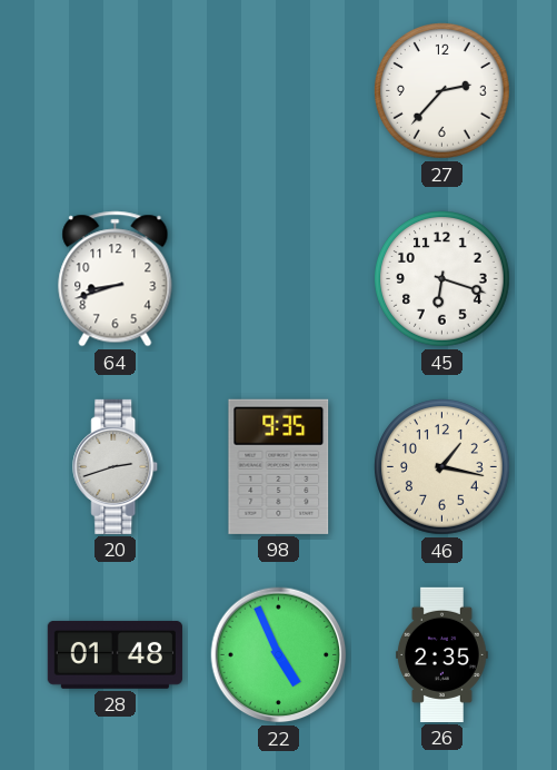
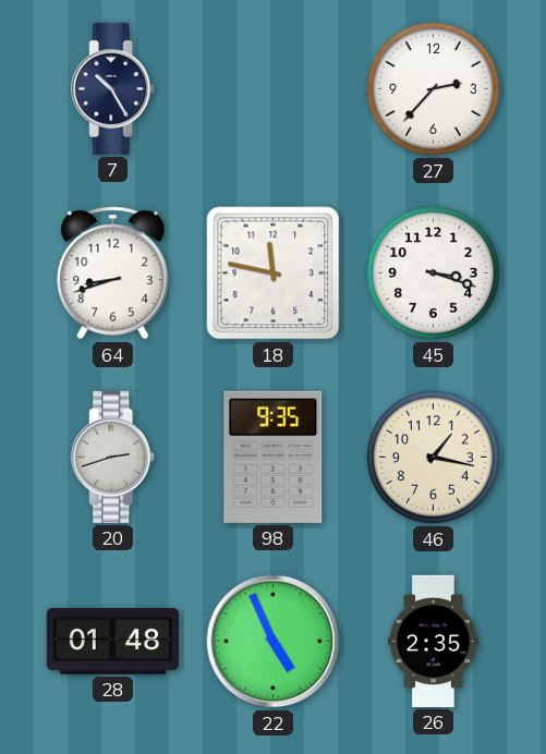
7: none -> 10:25
18: none -> 11:47
45: 6:18 -> 3:18
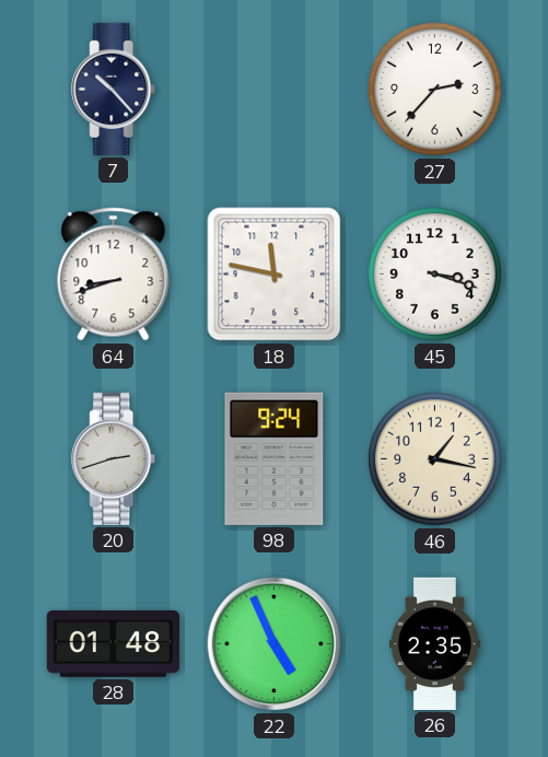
7: 10:25 -> 10:23
98: 9:35 -> 9:24
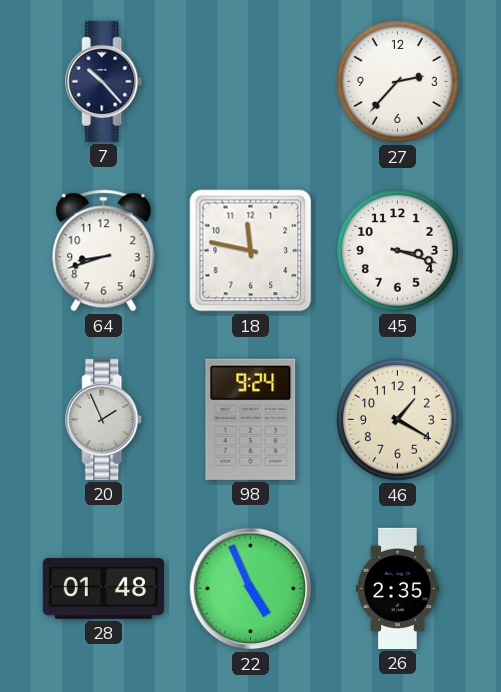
20: 2:42 -> 1:56
46: 1:17 -> 1:20
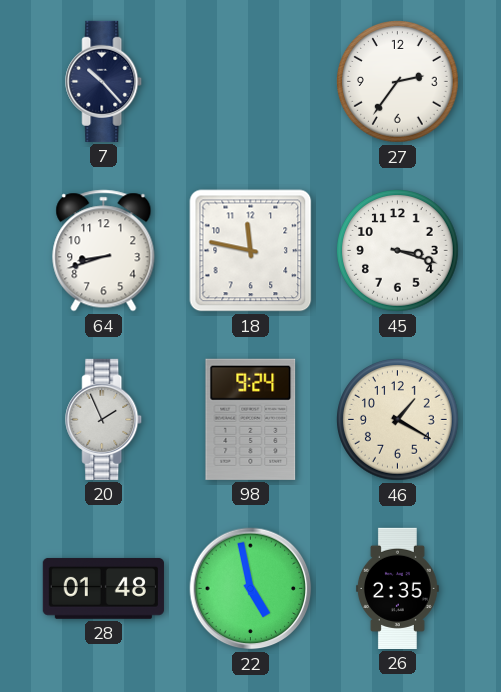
27: 2:37 -> 2:36
22: 4:56 -> 4:58
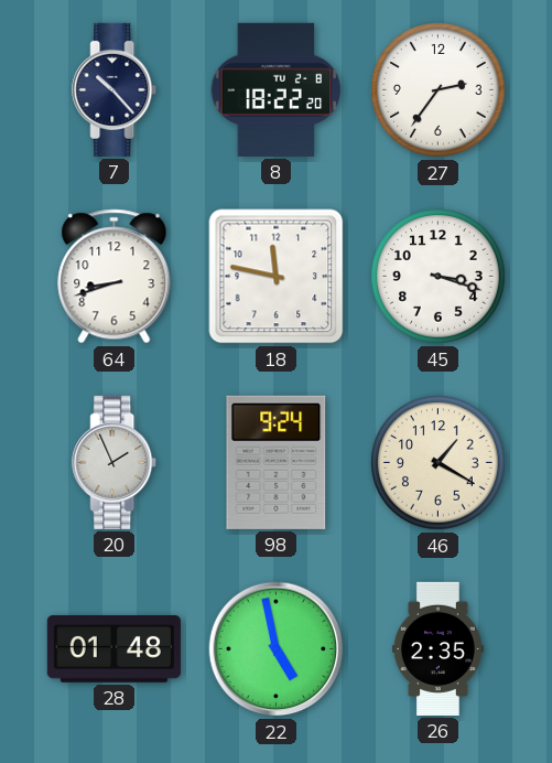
8: none -> 18:22
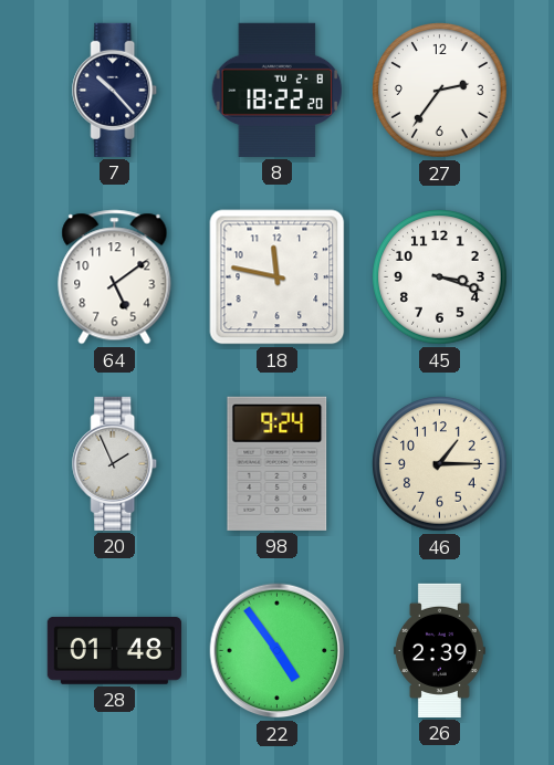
64: 8:42 -> 5:09
46: 1:20 -> 1:15
22: 4:58 -> 4:54
26: 2:35 -> 2:39
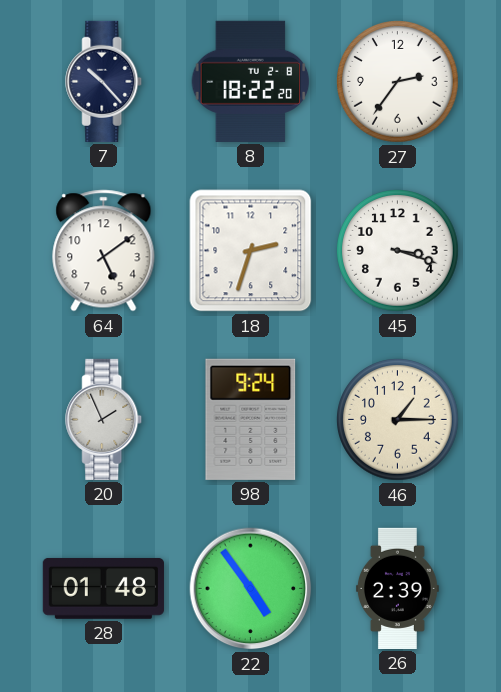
18: 11:47 -> 2:33
